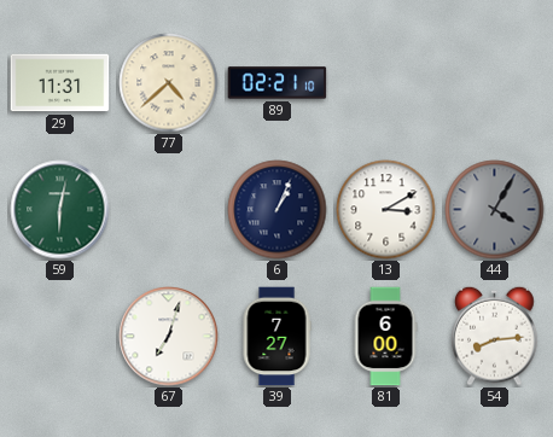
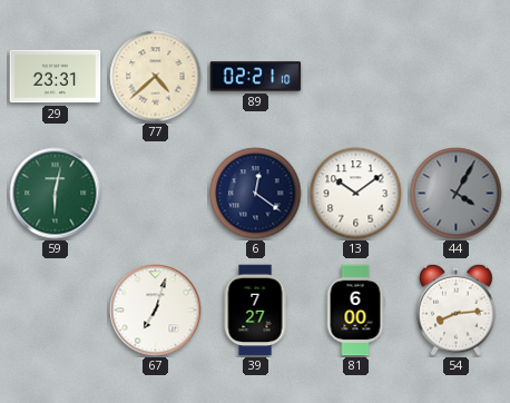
29: 11:31 -> 23:31
6: 1:04 -> 12:21
13: 3:10 -> 10:09
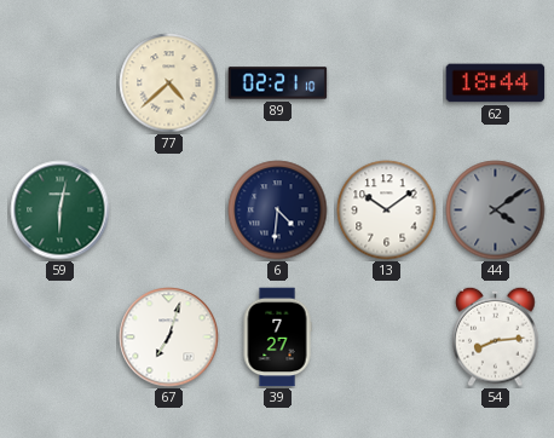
29: 23:31 -> none
62: none -> 18:44
6: 12:21 -> 4:31
44: 4:05 -> 4:09
81: 6:00 -> none
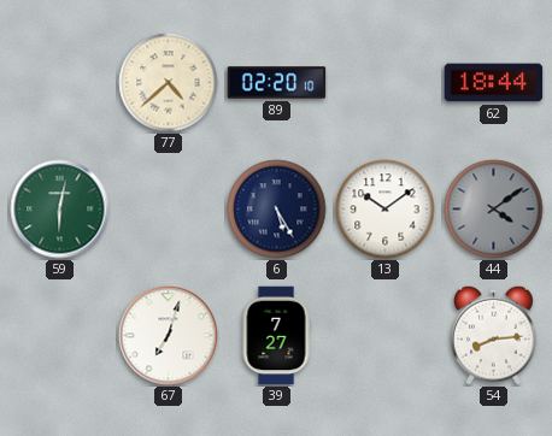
89: 02:21 -> 02:20
6: 4:31 -> 5:25
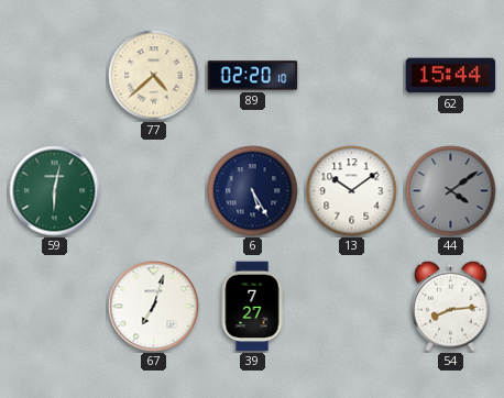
62: 18:44 -> 15:44
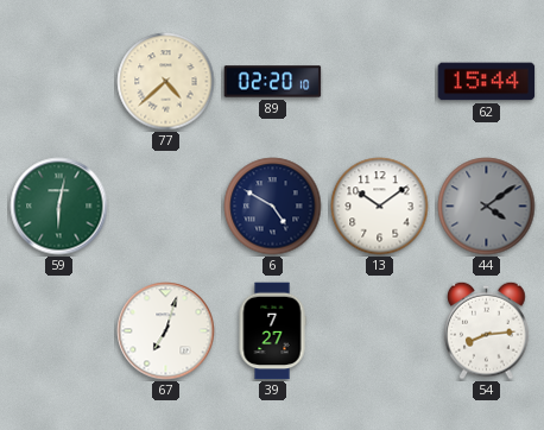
6: 5:25 -> 4:50
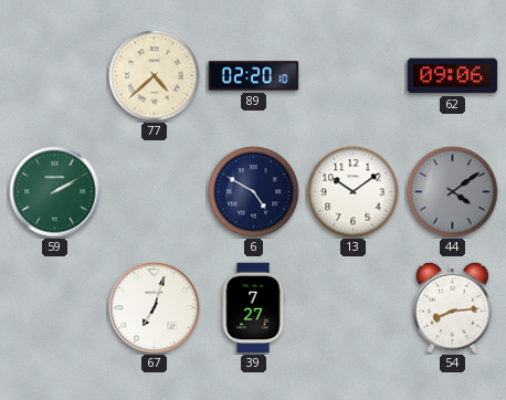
62: 15:44 -> 09:06
59: 6:02 -> 2:10
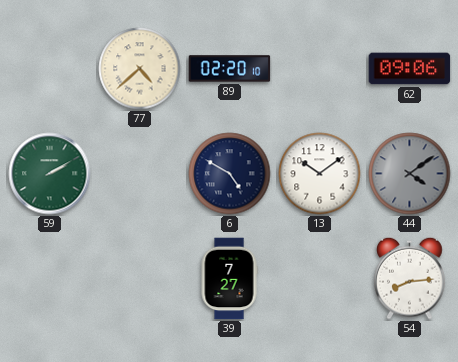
67: 7:03 -> none
